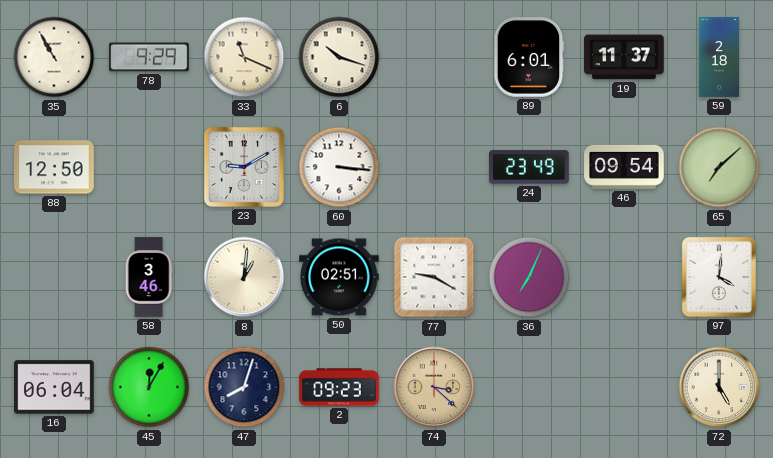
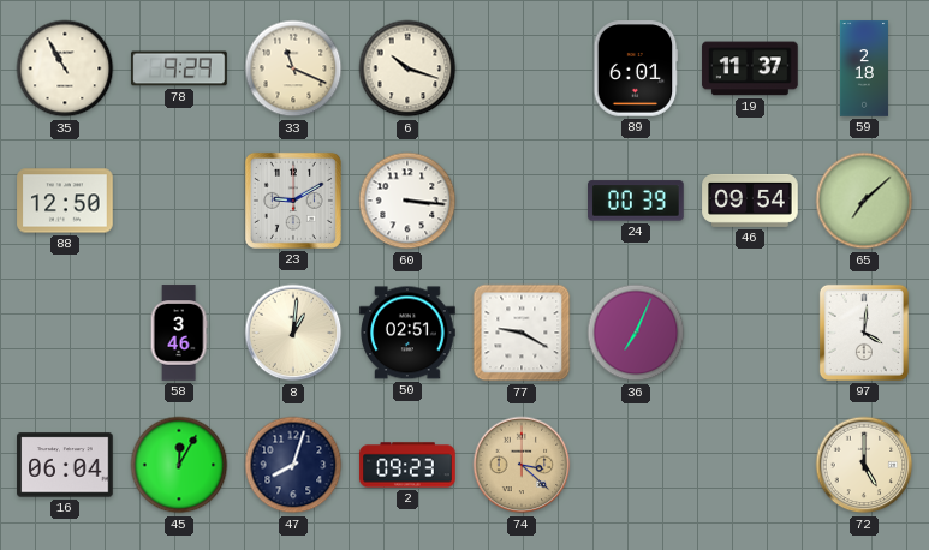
24: 23:49 -> 00:39
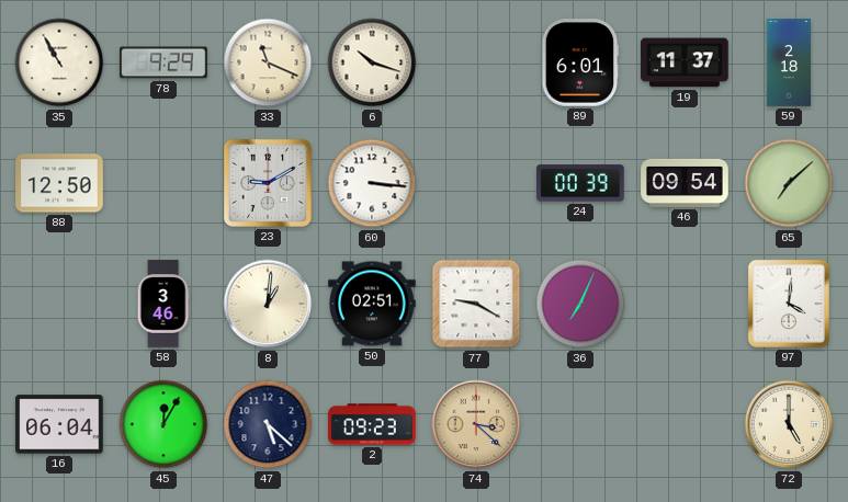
47: 8:03 -> 5:22
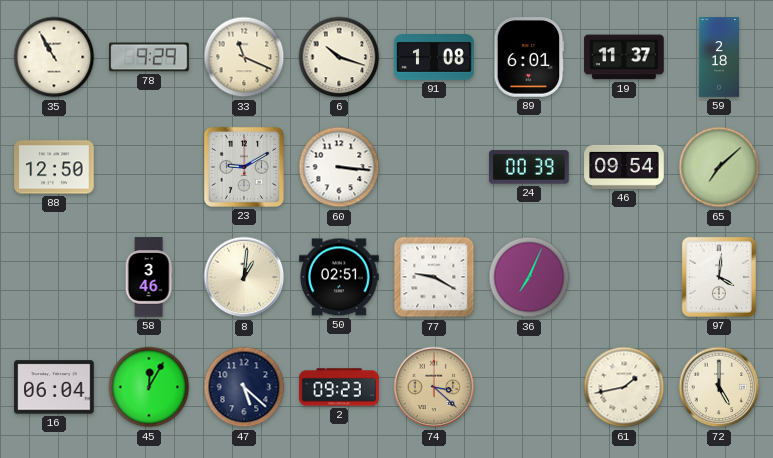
91: none -> 1:08
61: none -> 1:43
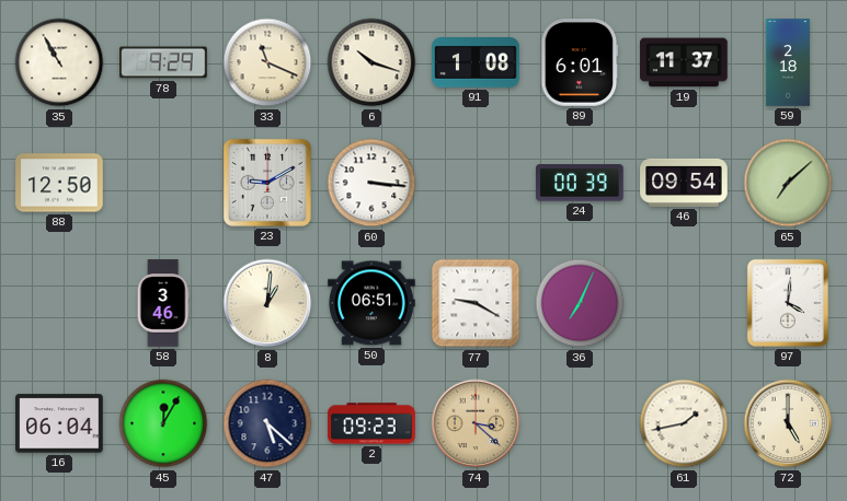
50: 02:51 -> 06:51
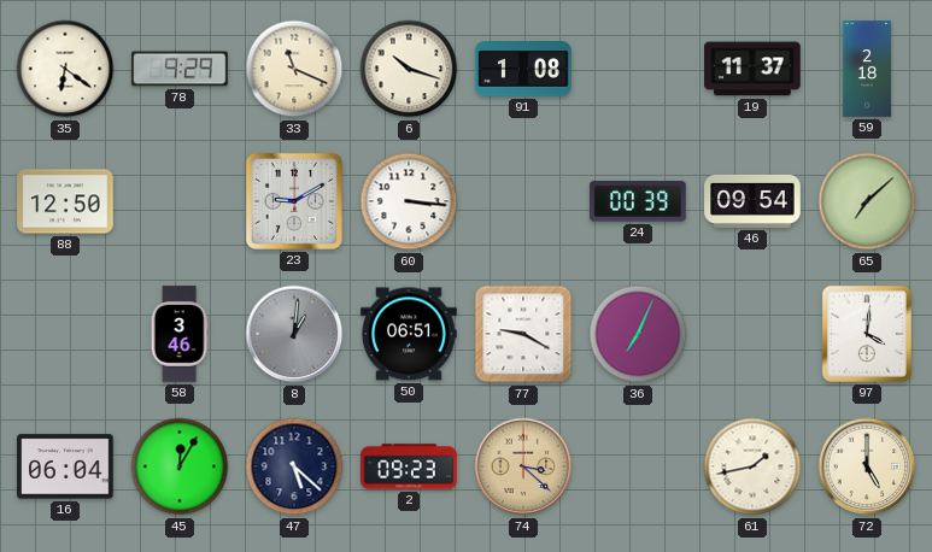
35: 10:55 -> 6:21
89: 6:01 -> none
8 dial: cream -> grey
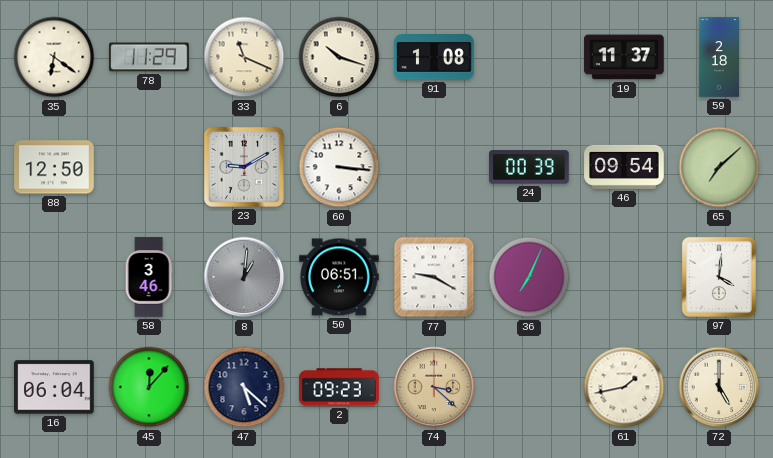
78: 9:29 -> 11:29
45: 12:05 -> 12:07
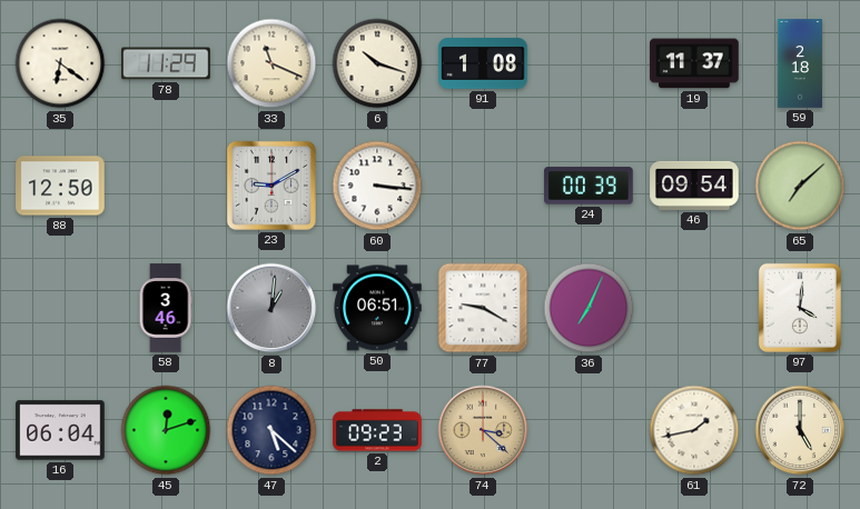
45: 12:07 -> 12:12
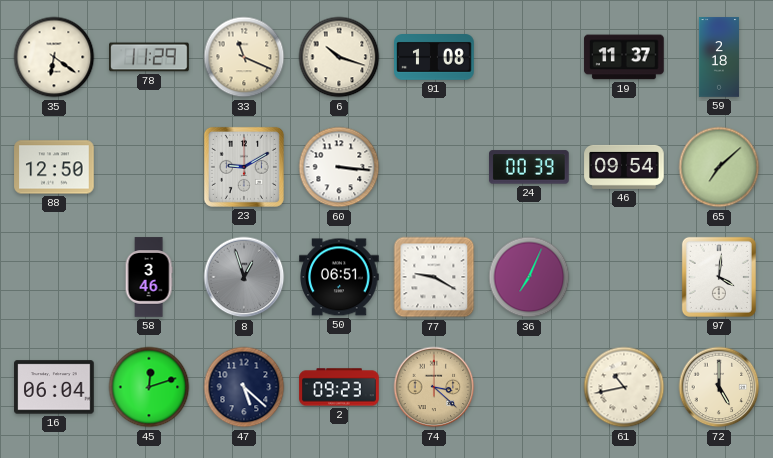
8: 1:01 -> 12:57
61: 1:43 -> 10:43
